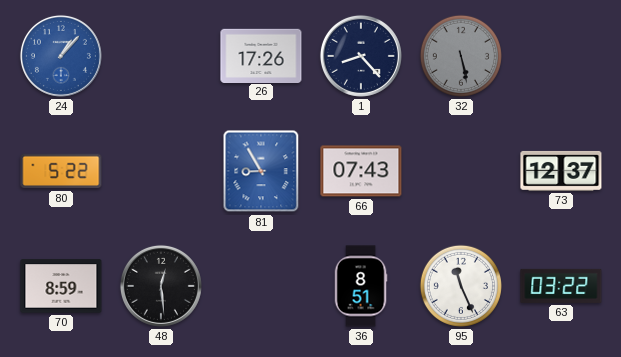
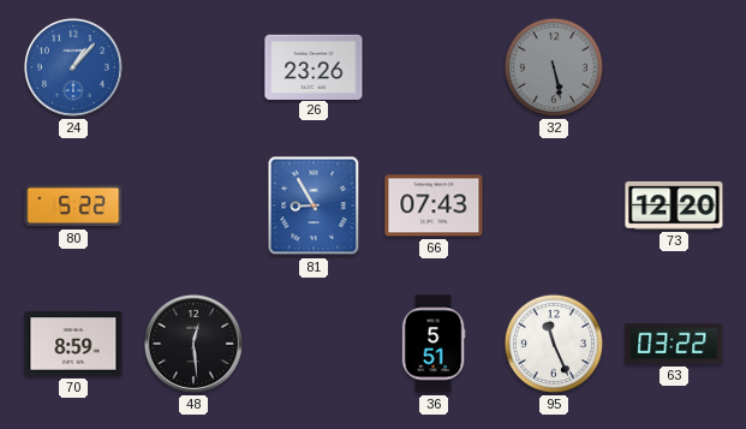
26: 17:26 -> 23:26
1: 8:23 -> none
73: 12:37 -> 12:20
36: 8:51 -> 5:51
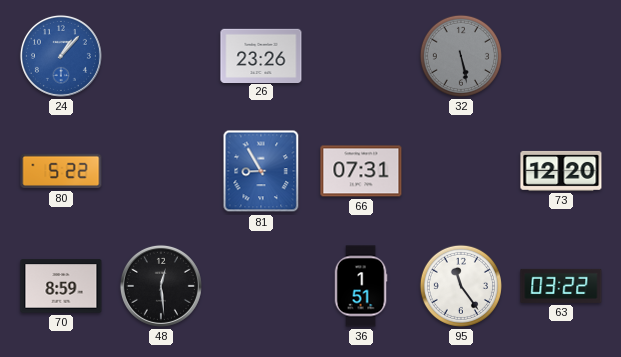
66: 07:43 -> 07:31
36: 5:51 -> 1:51
95: 11:26 -> 11:24
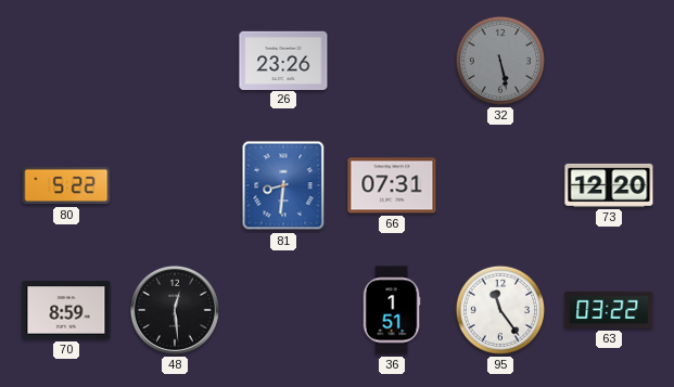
24: 1:07 -> none
81: 8:55 -> 8:31
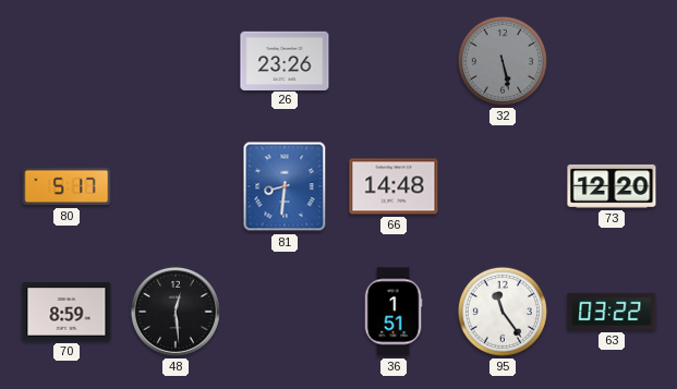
80: 5:22 -> 5:17
66: 07:31 -> 14:48
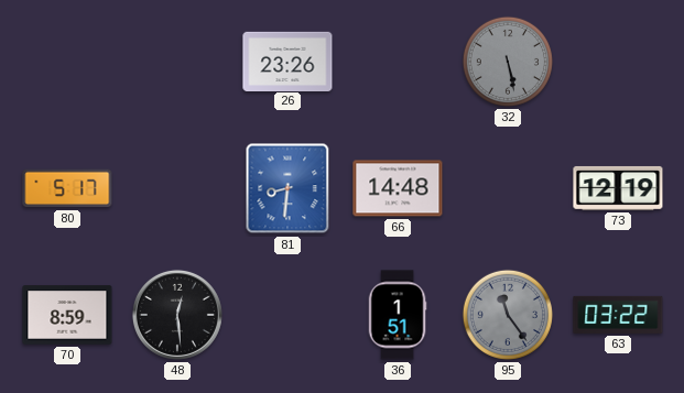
73: 12:20 -> 12:19
95 dial: white -> grey
